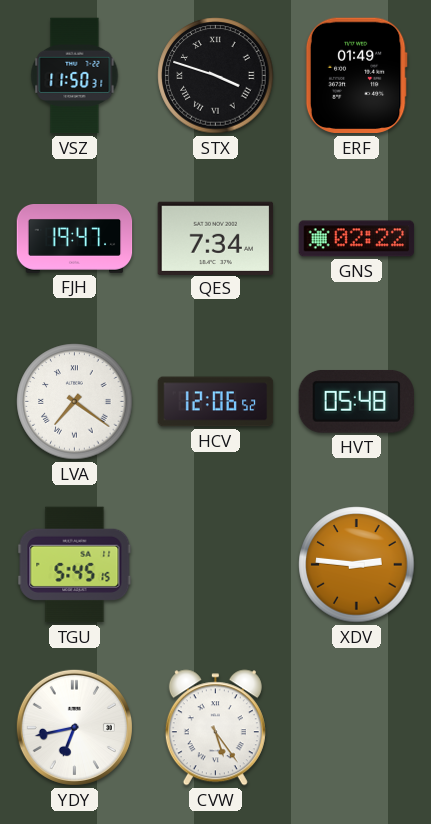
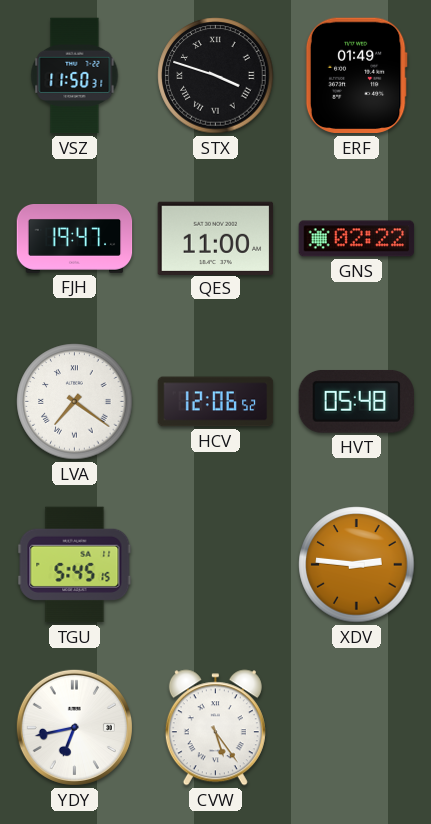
QES: 7:34 -> 11:00
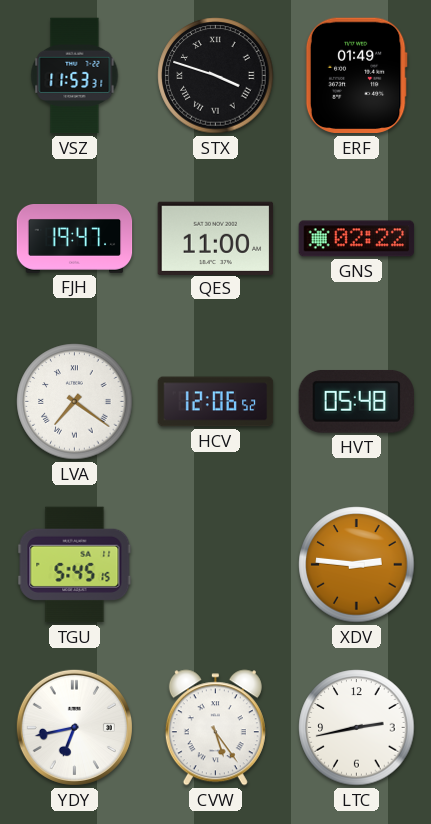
VSZ: 11:50 -> 11:53
LTC: none -> 2:43
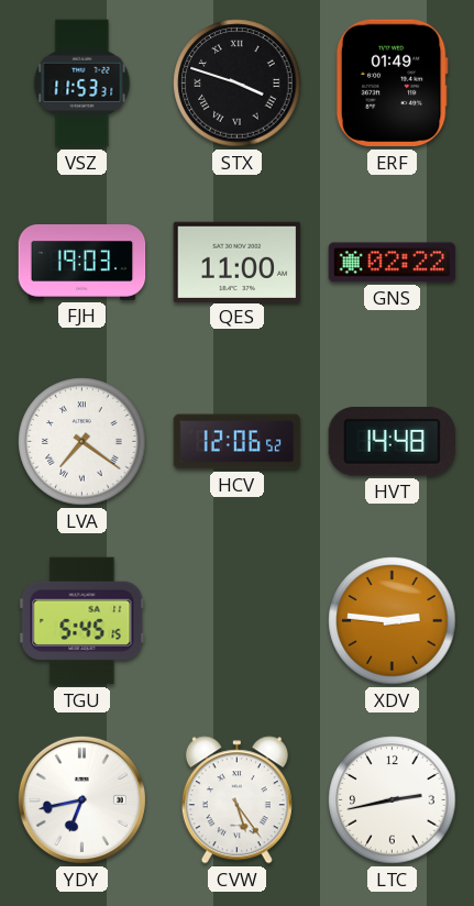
FJH: 19:47 -> 19:03
HVT: 05:48 -> 14:48
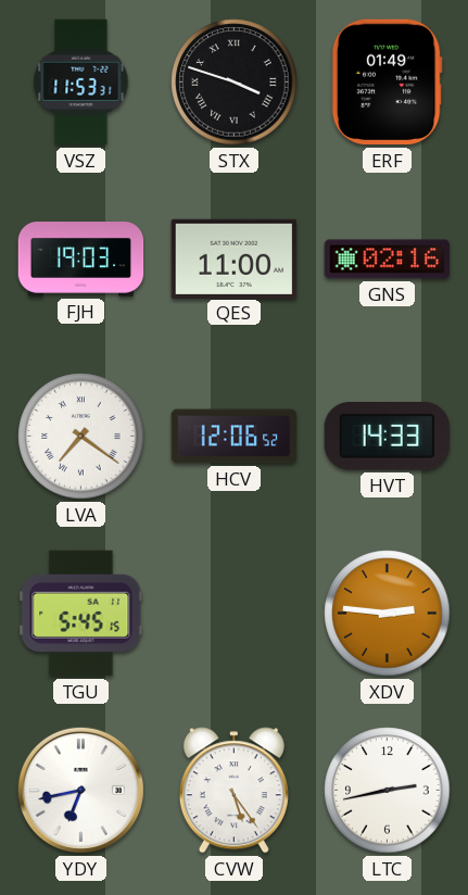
GNS: 02:22 -> 02:16
HVT: 14:48 -> 14:33
